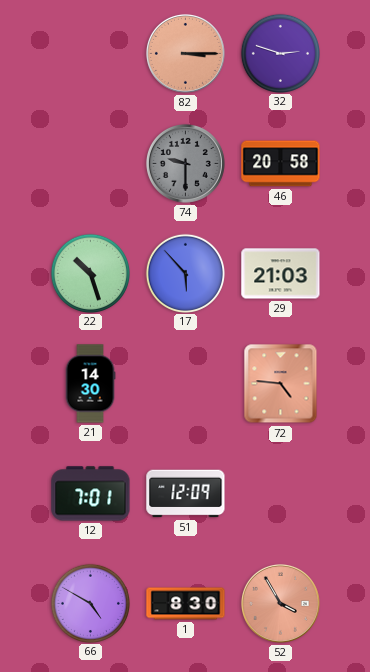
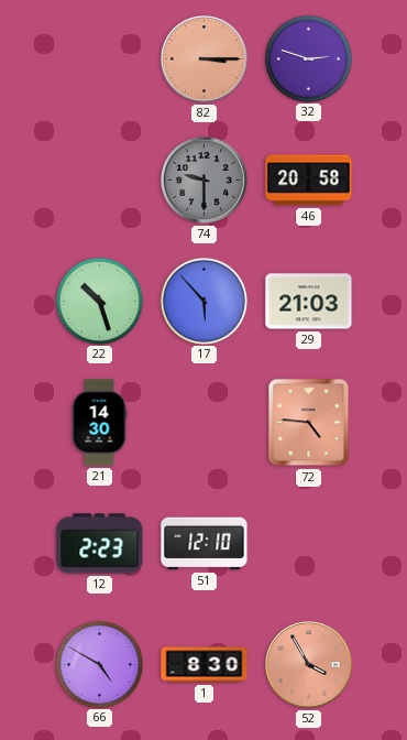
12: 7:01 -> 2:23
51: 12:09 -> 12:10
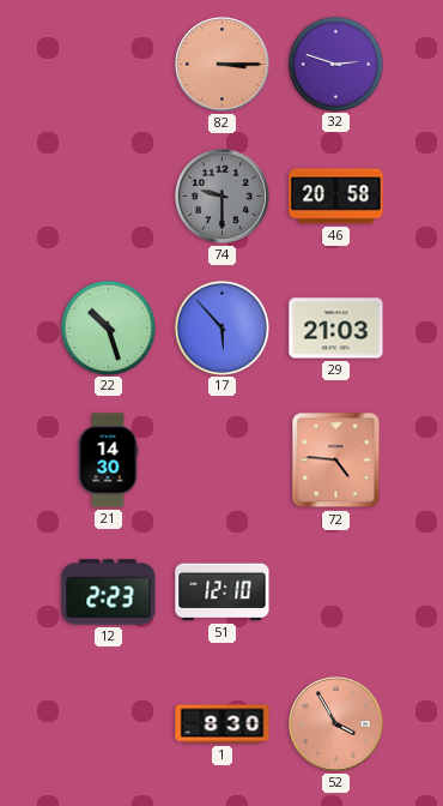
66: 4:50 -> none
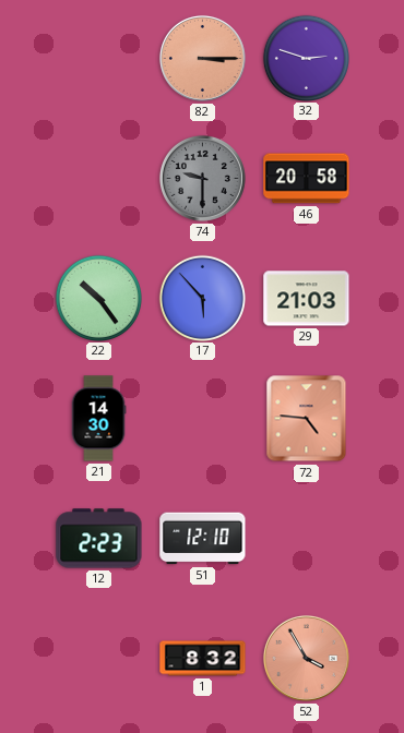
22: 10:27 -> 10:24
1: 8:30 -> 8:32
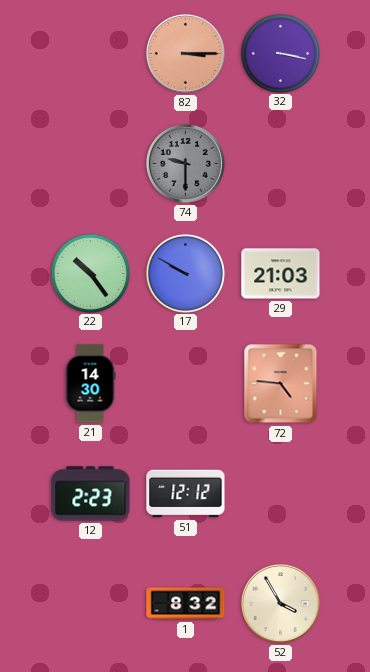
32: 2:48 -> 3:17
46: 20:58 -> none
17: 5:53 -> 9:50
51: 12:10 -> 12:12
52 dial: salmon -> cream
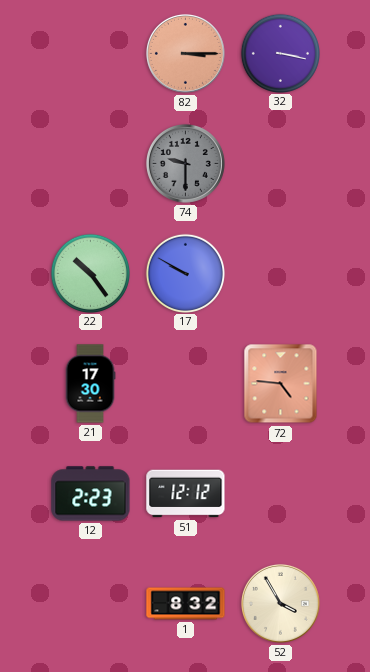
29: 21:03 -> none
21: 14:30 -> 17:30
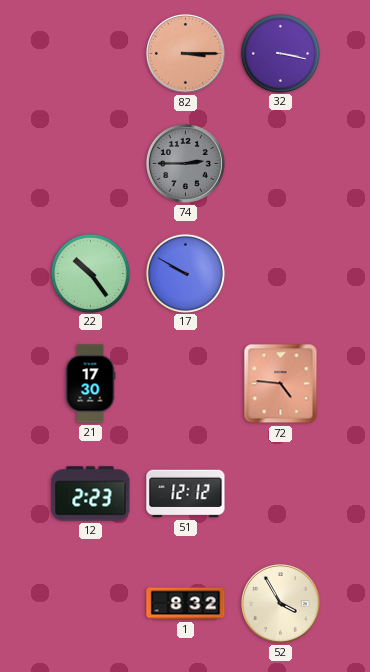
74: 9:30 -> 2:45
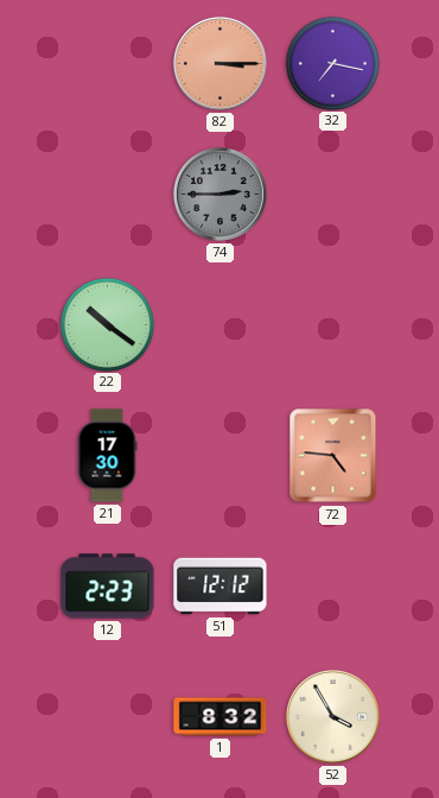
32: 3:17 -> 7:17
22: 10:24 -> 10:21
17: 9:50 -> none
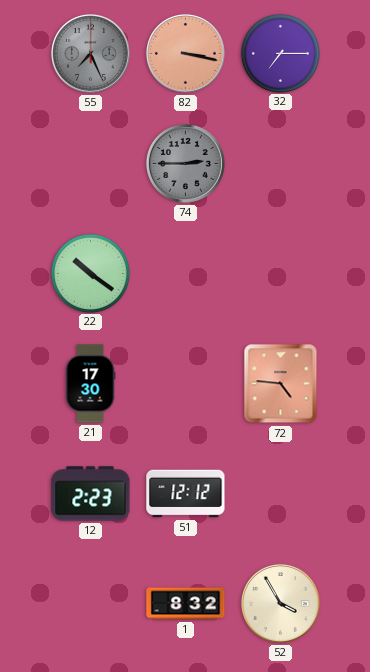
55: none -> 7:26
82: 3:15 -> 3:17
32: 7:17 -> 7:15
